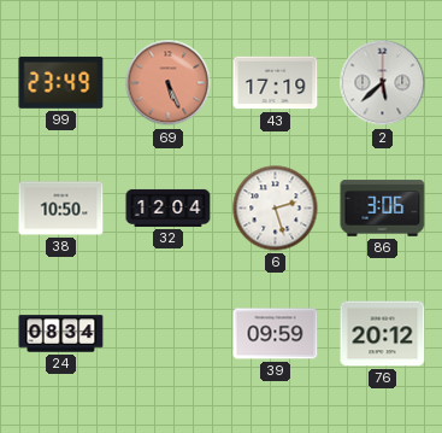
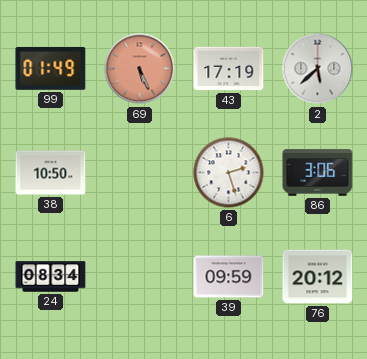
99: 23:49 -> 01:49
32: 12:04 -> none
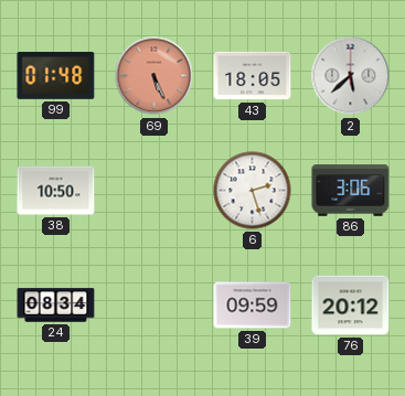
99: 01:49 -> 01:48
43: 17:19 -> 18:05
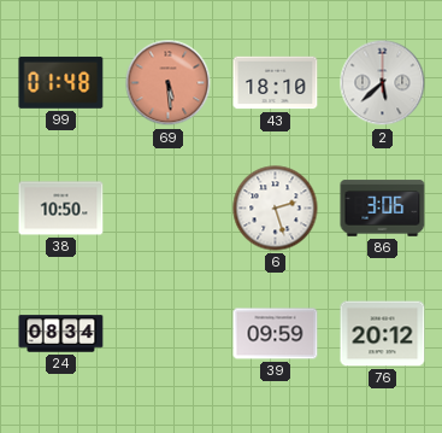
69: 5:26 -> 5:29
43: 18:05 -> 18:10
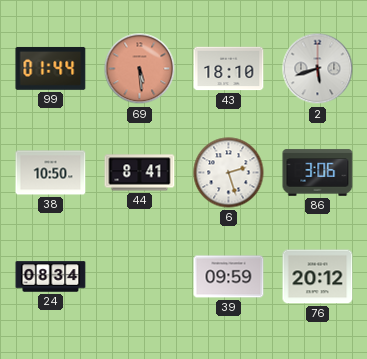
99: 01:48 -> 01:44
2: 5:38 -> 5:42
44: none -> 8:41
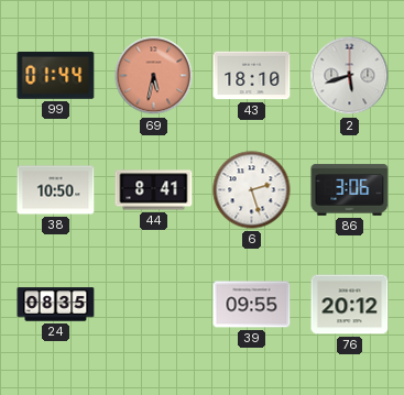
69: 5:29 -> 5:32
24: 08:34 -> 08:35
39: 09:59 -> 09:55
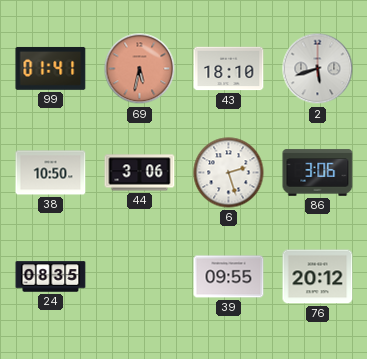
99: 01:44 -> 01:41
44: 8:41 -> 3:06
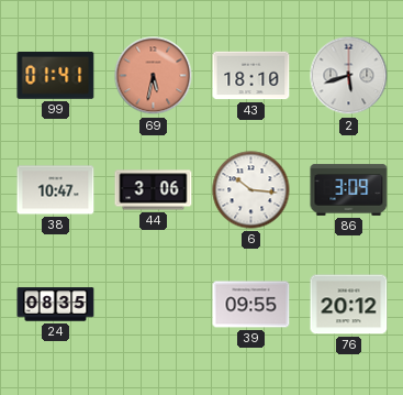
38: 10:50 -> 10:47
6: 2:27 -> 10:16
86: 3:06 -> 3:09
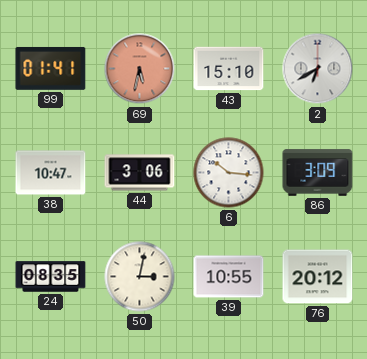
43: 18:10 -> 15:10
2: 5:42 -> 6:40
50: none -> 3:02
39: 09:55 -> 10:55
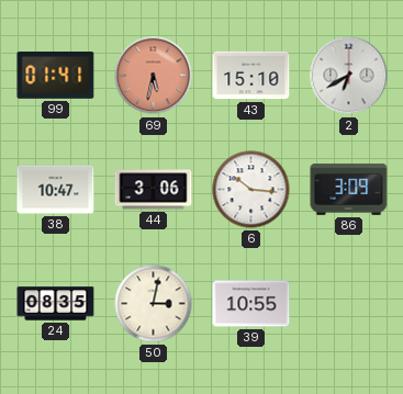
76: 20:12 -> none
